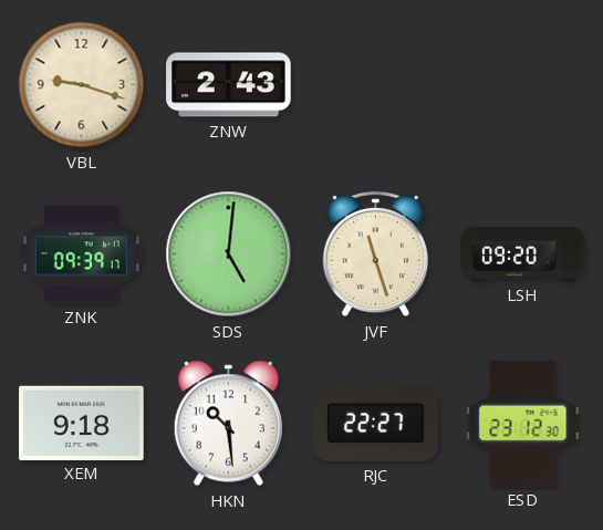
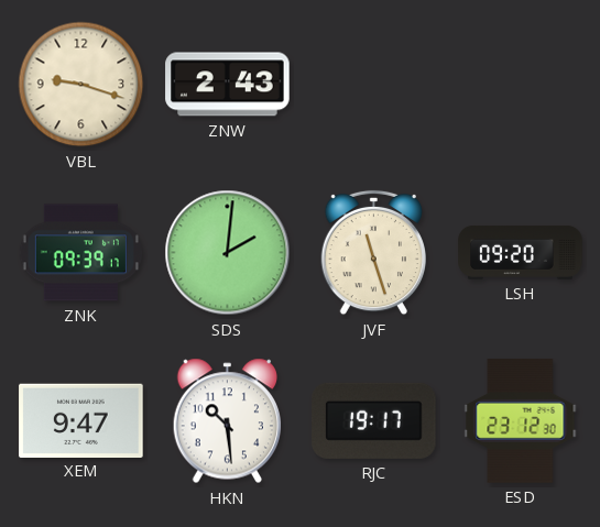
SDS: 5:01 -> 2:01
XEM: 9:18 -> 9:47
RJC: 22:27 -> 19:17
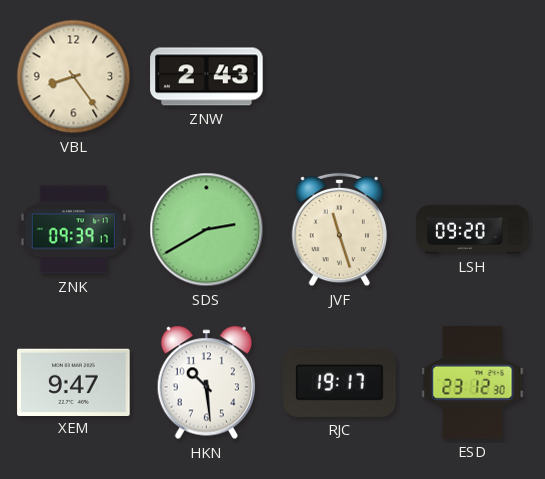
VBL: 9:18 -> 8:24
SDS: 2:01 -> 2:40
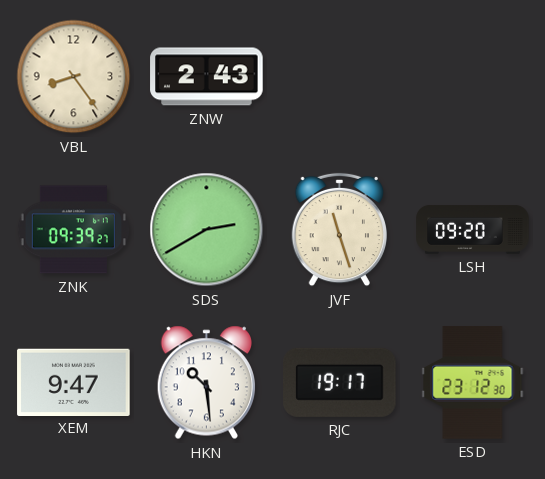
ZNK: 09:39:17 -> 09:39:27
